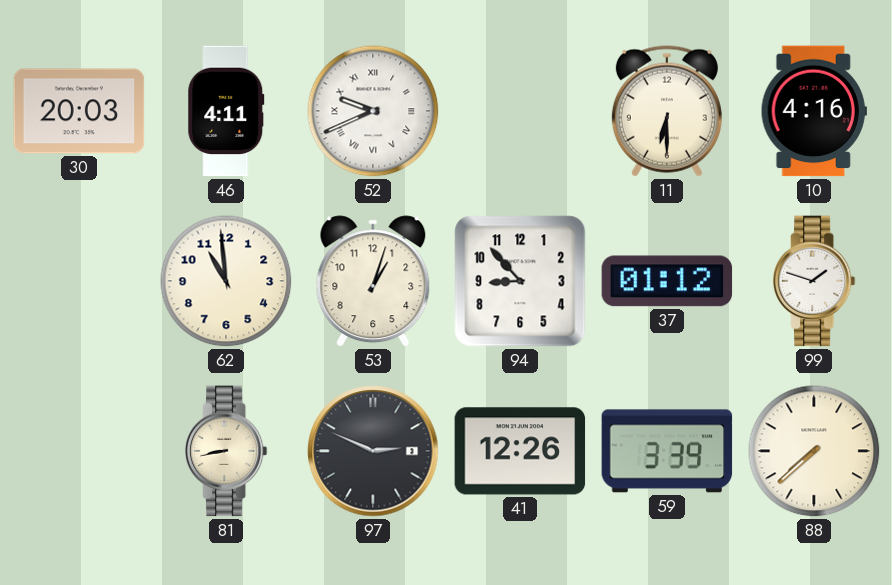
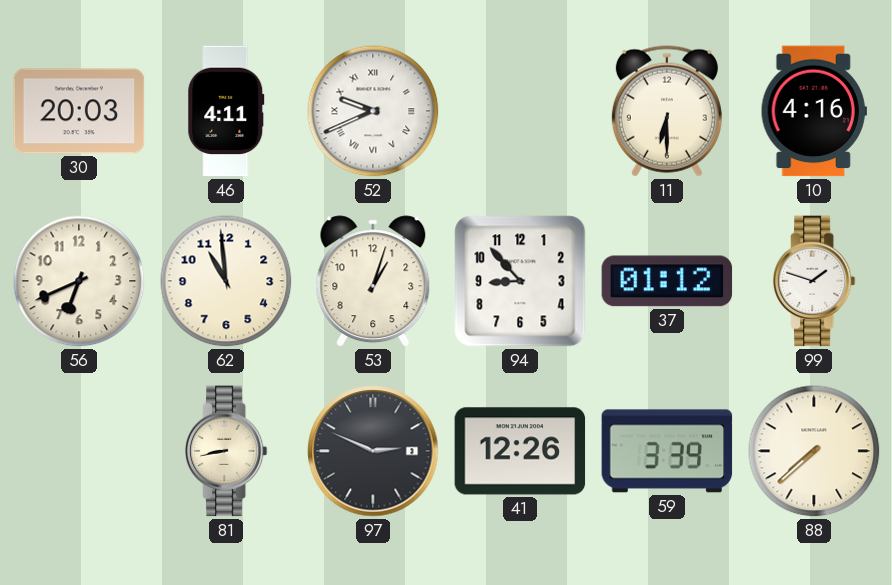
56: none -> 6:41
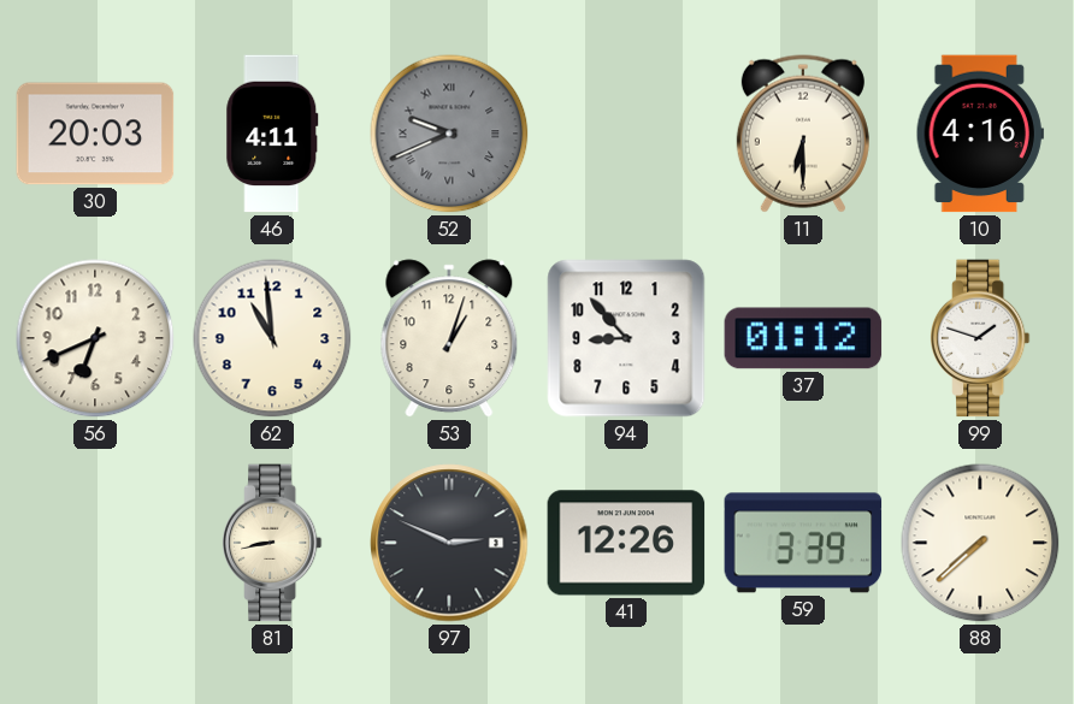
52 dial: white -> grey
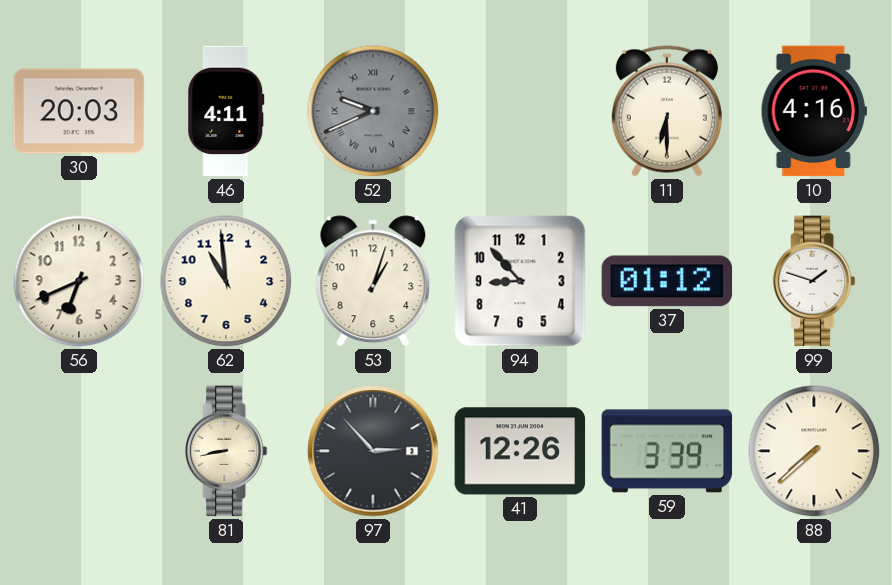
97: 2:49 -> 2:53
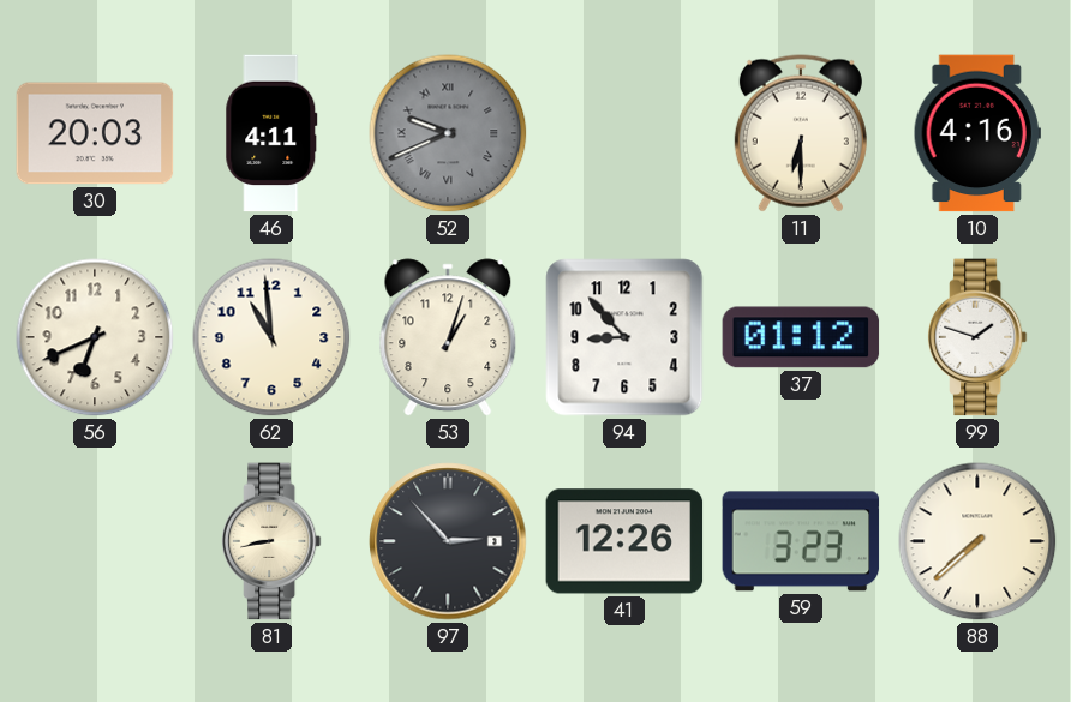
59: 3:39 -> 3:23
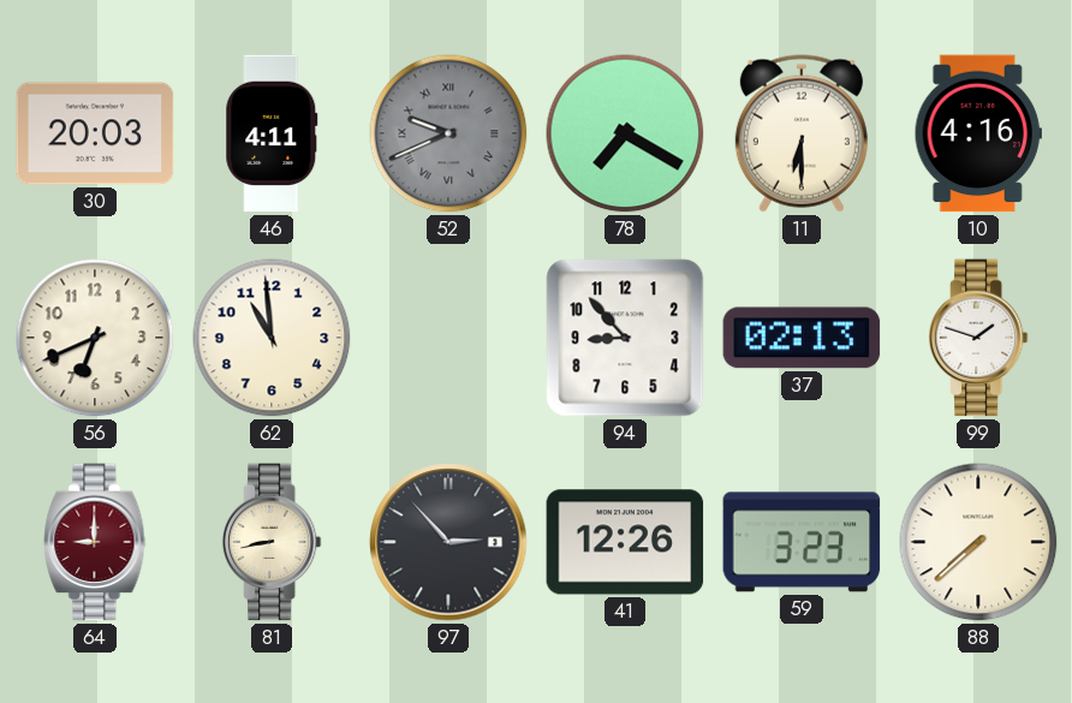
78: none -> 7:20
53: 1:03 -> none
37: 01:12 -> 02:13
64: none -> 9:00
